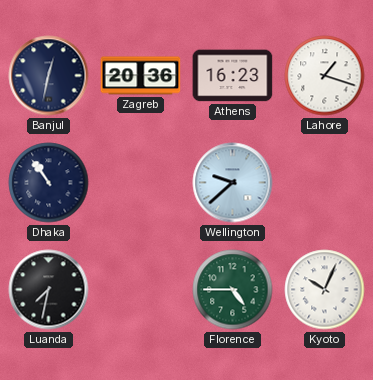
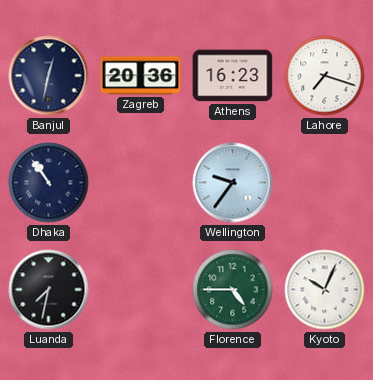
Lahore: 1:18 -> 7:18
Wellington: 9:38 -> 9:36
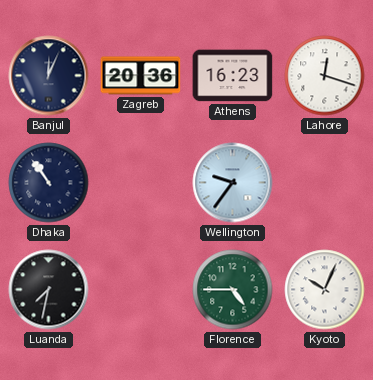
Banjul: 12:32 -> 12:04
Lahore: 7:18 -> 12:18
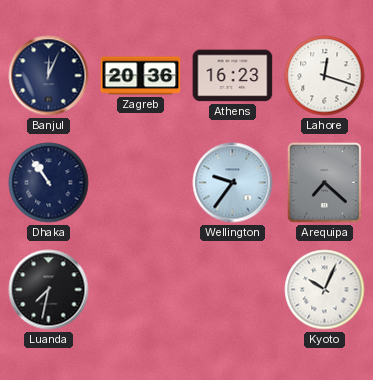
Arequipa: none -> 7:22
Florence: 4:45 -> none
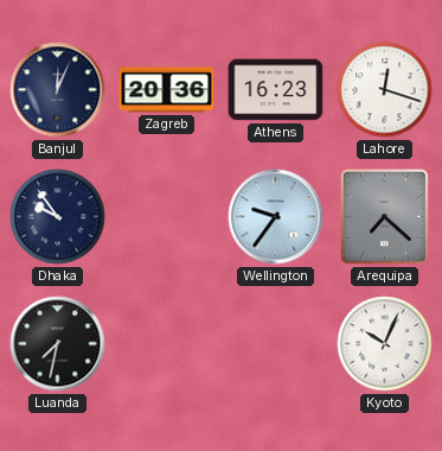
Dhaka: 10:54 -> 9:54
